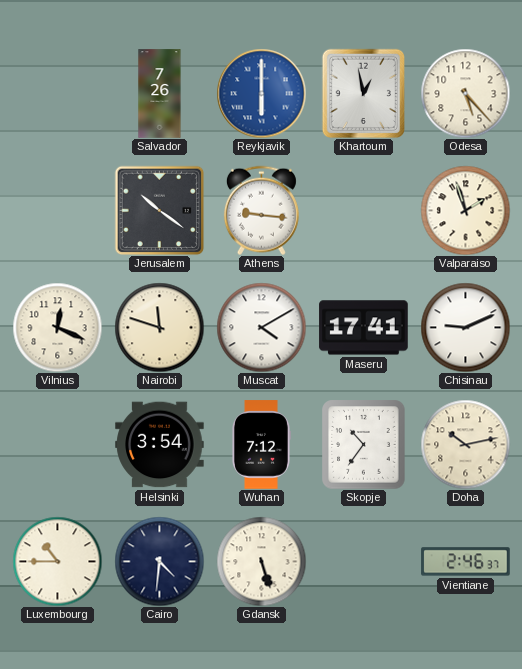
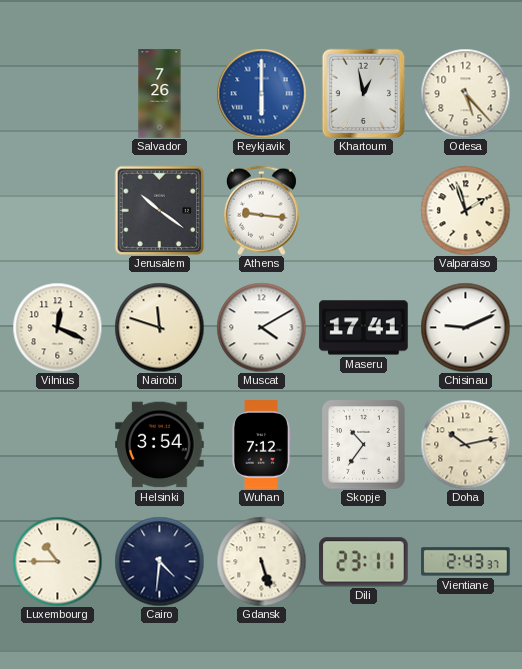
Dili: none -> 23:11
Vientiane: 2:46 -> 2:43
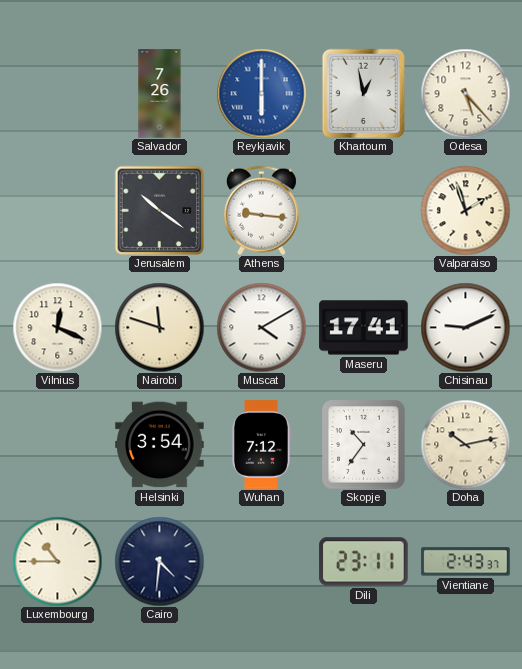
Gdansk: 5:27 -> none
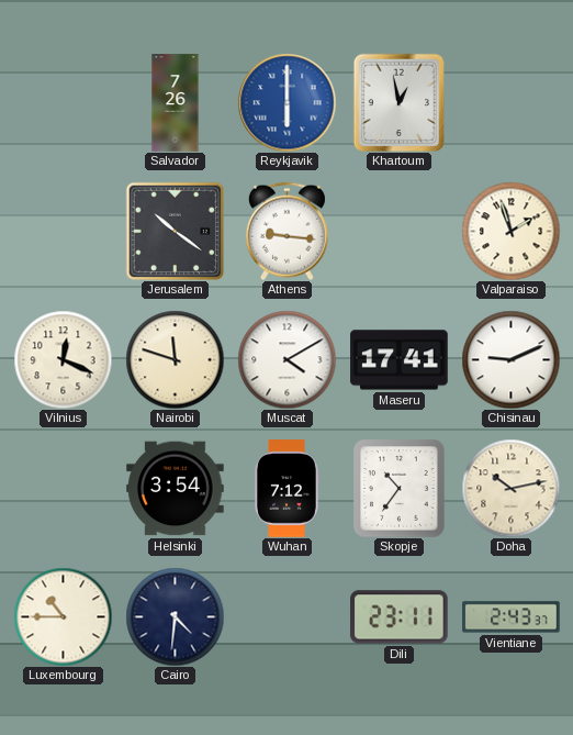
Odesa: 5:23 -> none
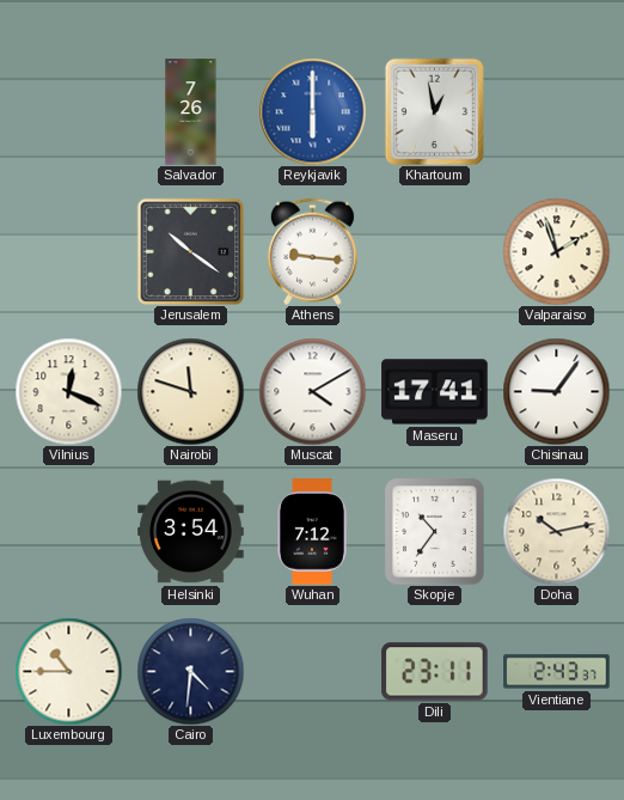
Chisinau: 9:11 -> 9:06
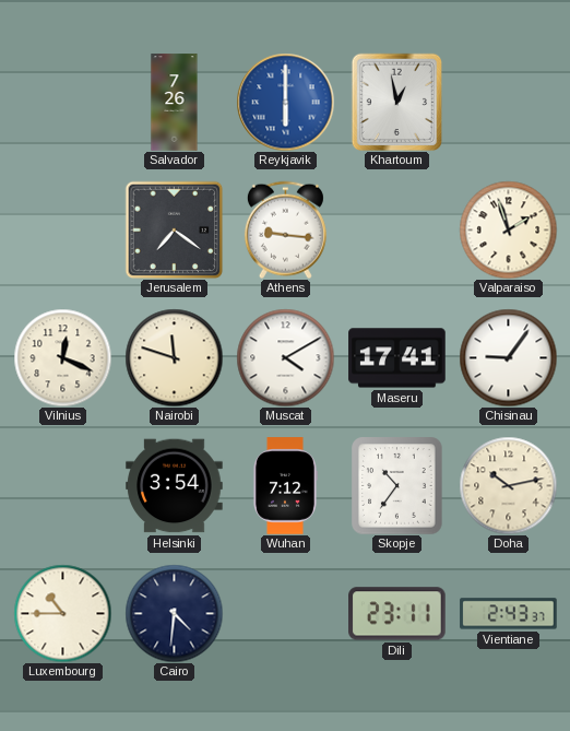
Jerusalem: 10:21 -> 7:21
